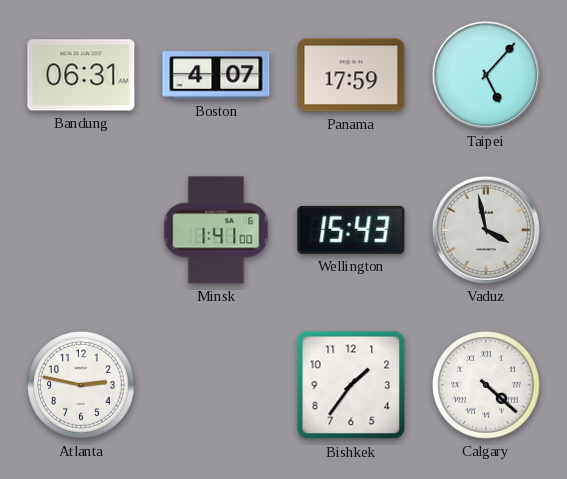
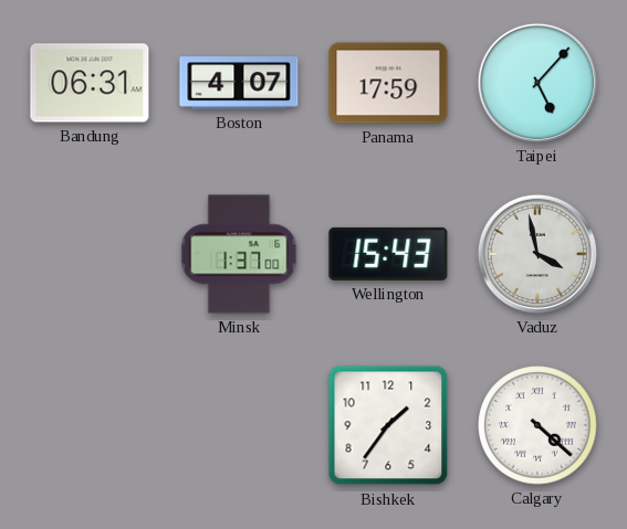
Minsk: 1:41 -> 1:37
Atlanta: 2:47 -> none
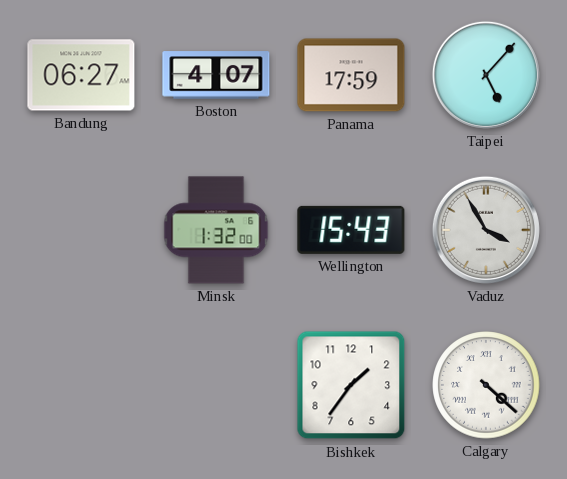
Bandung: 06:31 -> 06:27
Minsk: 1:37 -> 1:32
Vaduz: 3:58 -> 3:55
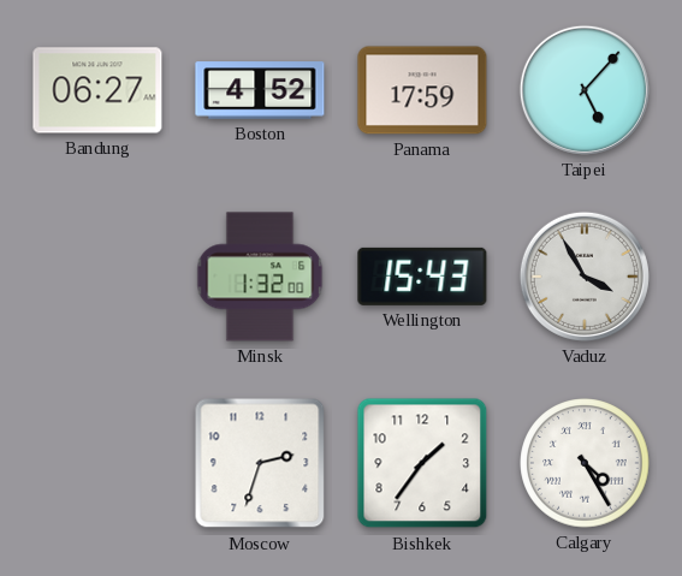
Boston: 4:07 -> 4:52
Moscow: none -> 2:33
Calgary: 4:22 -> 4:25
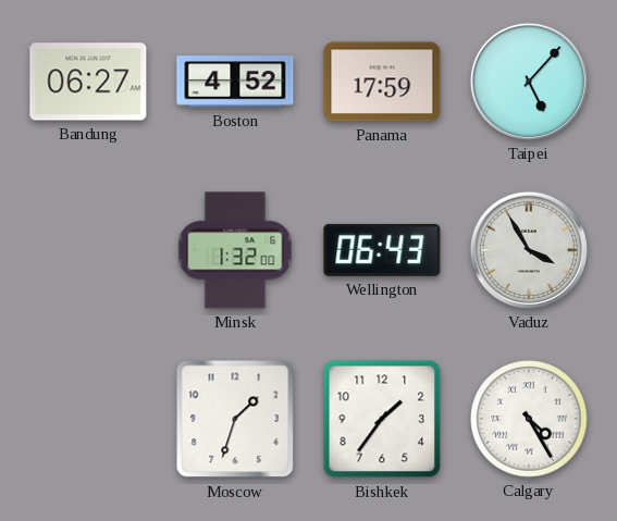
Wellington: 15:43 -> 06:43
Moscow: 2:33 -> 1:33
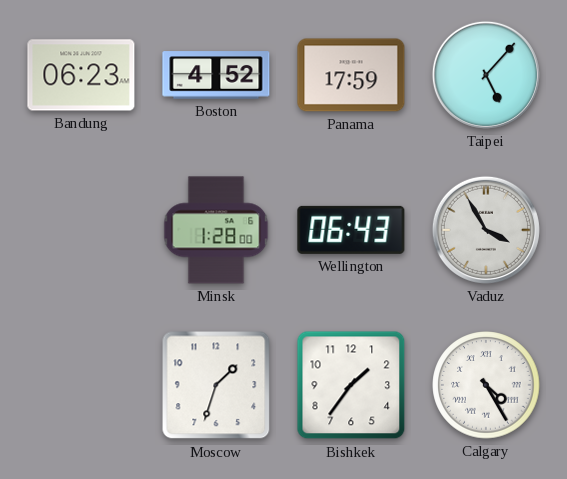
Bandung: 06:27 -> 06:23
Minsk: 1:32 -> 1:28
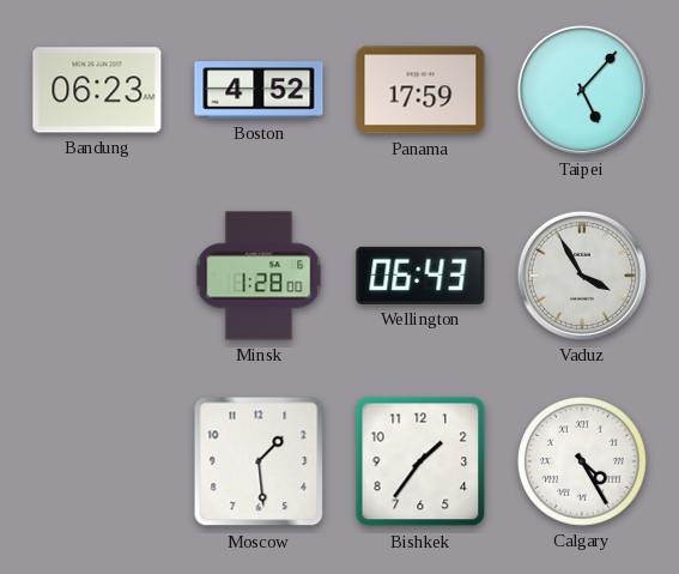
Moscow: 1:33 -> 1:29
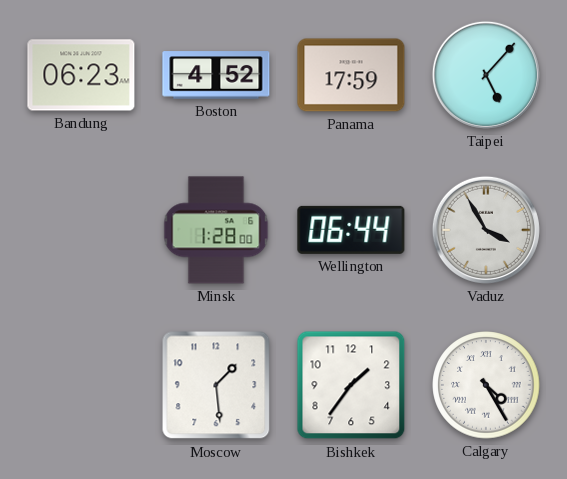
Wellington: 06:43 -> 06:44
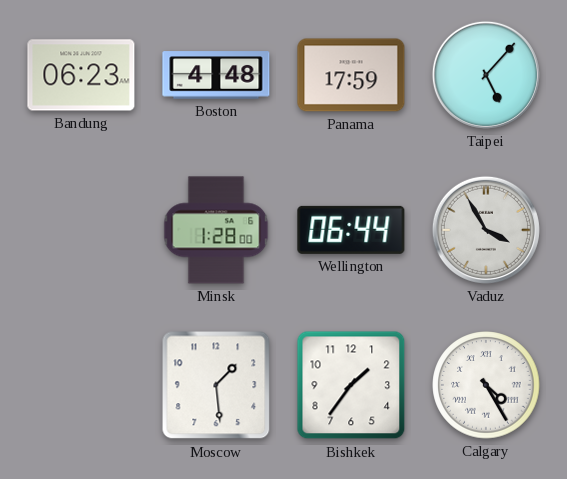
Boston: 4:52 -> 4:48
